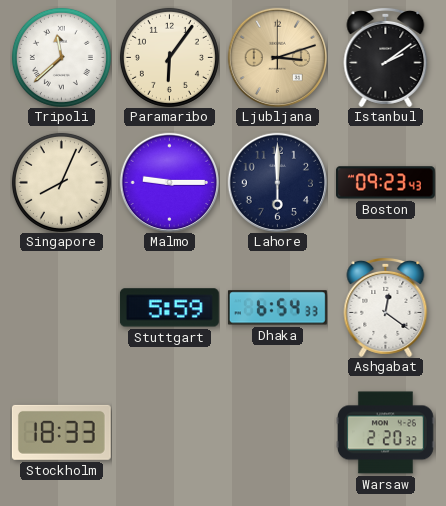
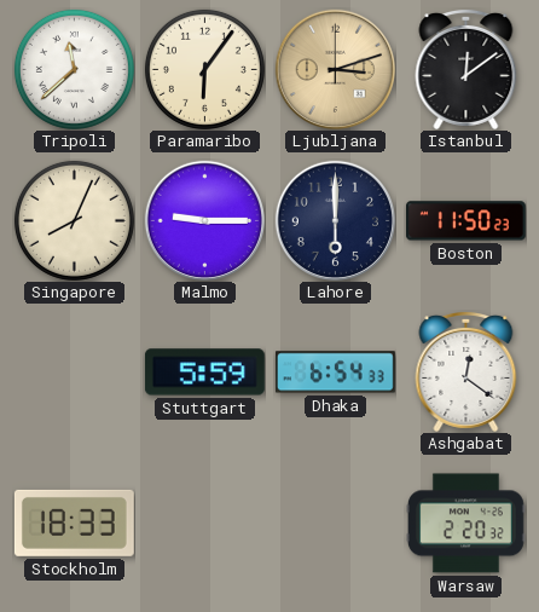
Istanbul: 2:09 -> 12:09
Boston: 09:23 -> 11:50
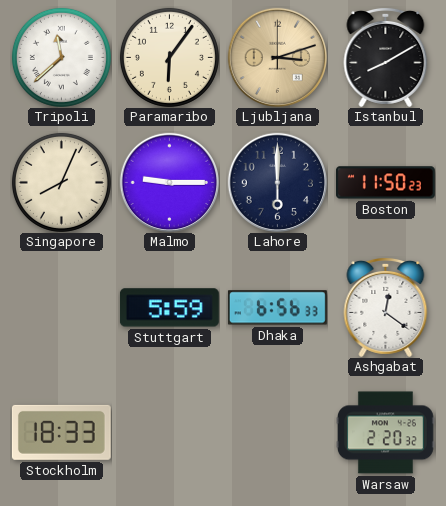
Istanbul: 12:09 -> 8:10
Dhaka: 6:54 -> 6:56
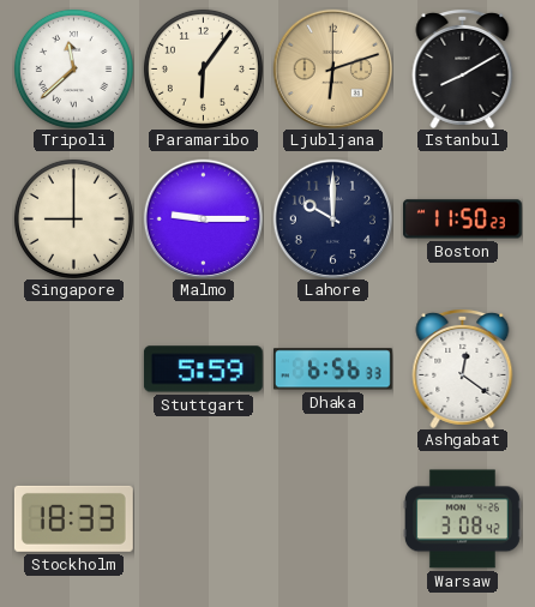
Ljubljana: 3:12 -> 6:12
Singapore: 8:04 -> 9:00
Lahore: 6:00 -> 10:00
Warsaw: 2:20 -> 3:08
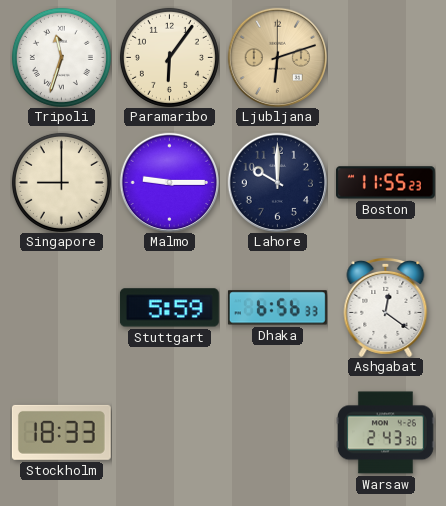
Tripoli: 11:38 -> 11:33
Istanbul: 8:10 -> none
Boston: 11:50 -> 11:55
Warsaw: 3:08 -> 2:43
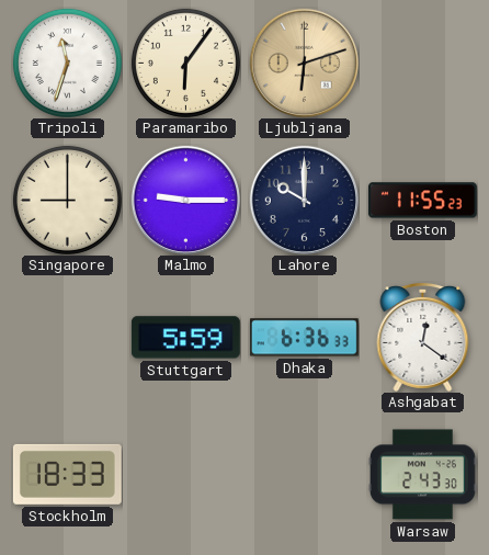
Dhaka: 6:56 -> 6:36
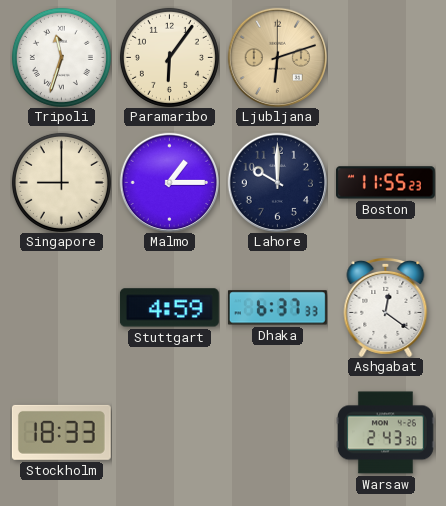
Malmo: 9:15 -> 1:15
Stuttgart: 5:59 -> 4:59
Dhaka: 6:36 -> 6:37
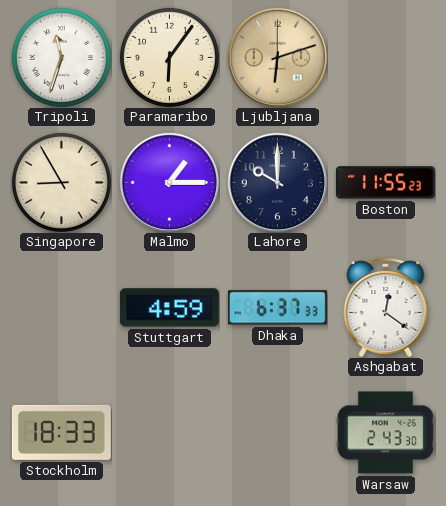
Singapore: 9:00 -> 8:55
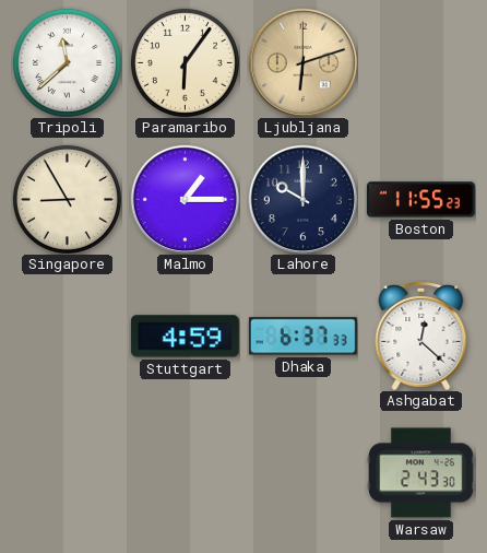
Tripoli: 11:33 -> 11:38
Ashgabat: 12:21 -> 12:22
Stockholm: 18:33 -> none
